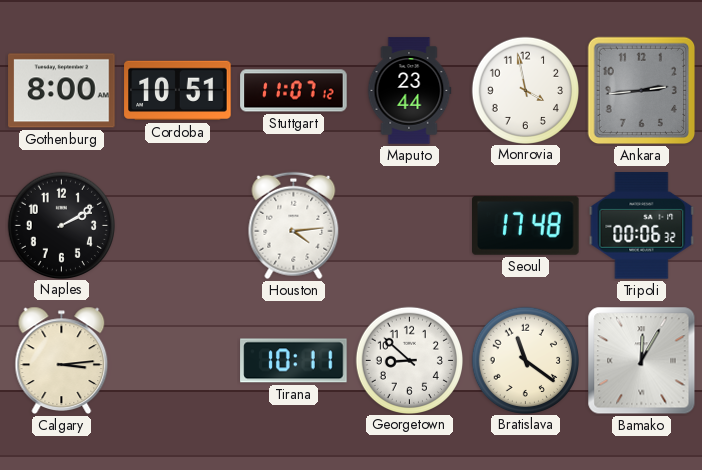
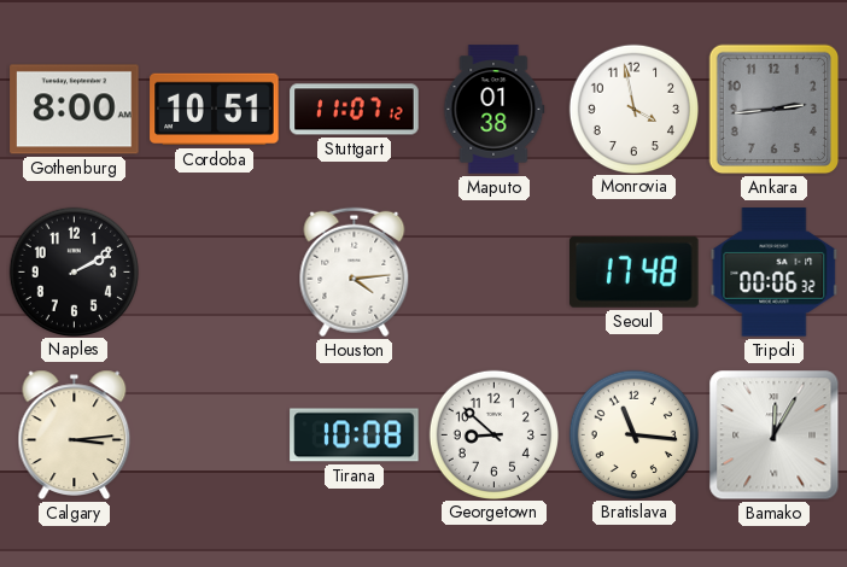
Maputo: 23:44 -> 01:38
Tirana: 10:11 -> 10:08
Bratislava: 11:21 -> 11:16
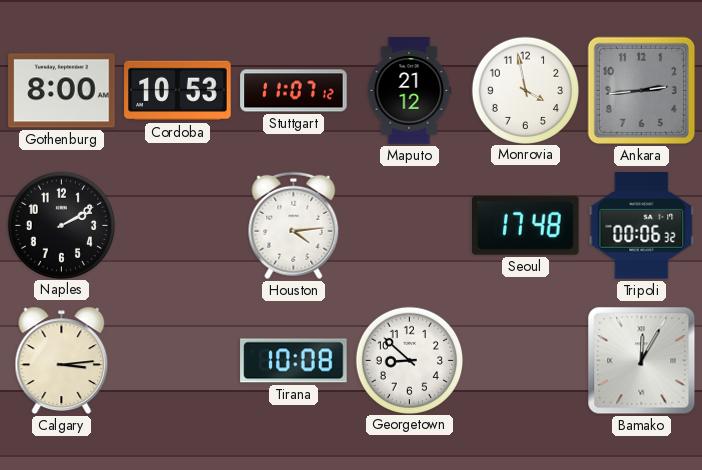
Cordoba: 10:51 -> 10:53
Maputo: 01:38 -> 21:12
Bratislava: 11:16 -> none
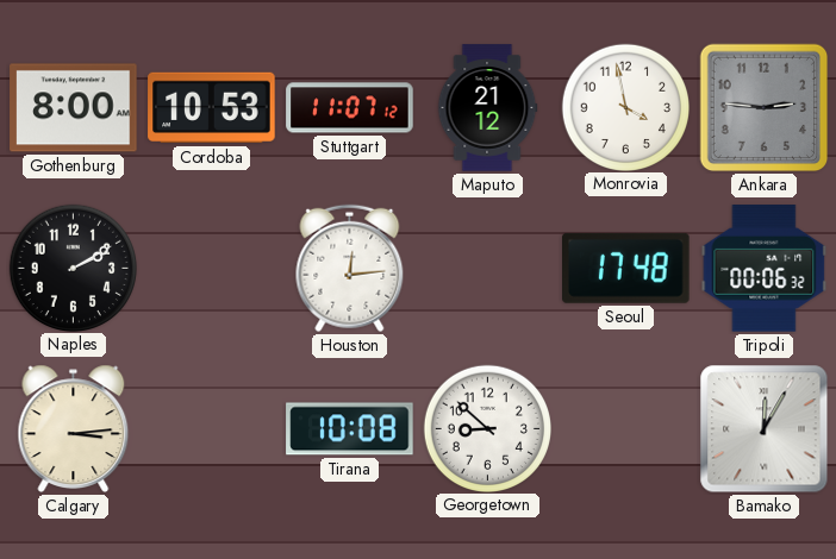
Ankara: 2:44 -> 2:46
Houston: 4:14 -> 12:14
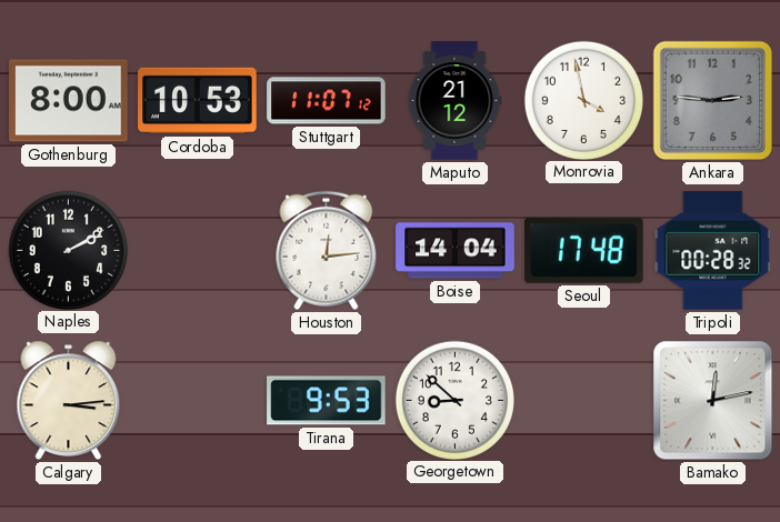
Boise: none -> 14:04
Tripoli: 00:06 -> 00:28
Tirana: 10:08 -> 9:53
Bamako: 12:05 -> 12:13
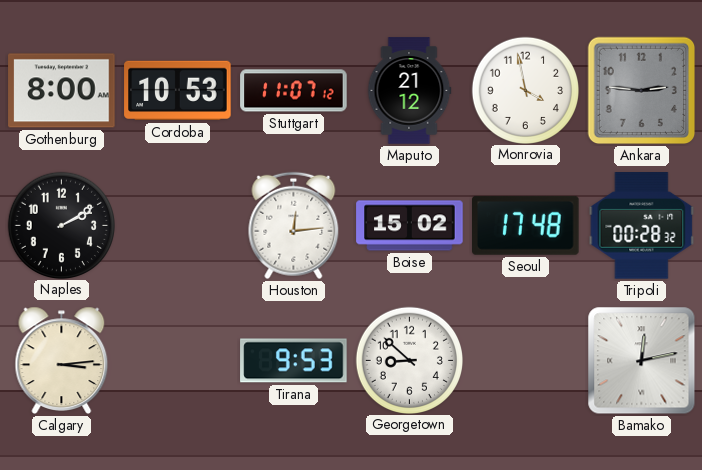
Boise: 14:04 -> 15:02
